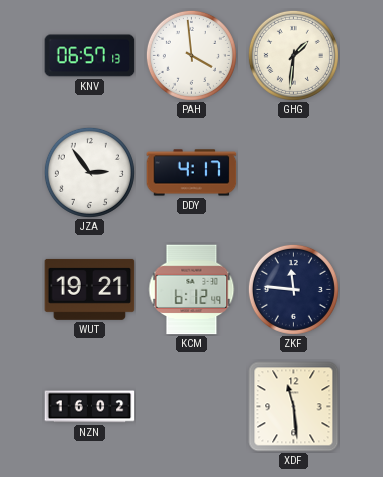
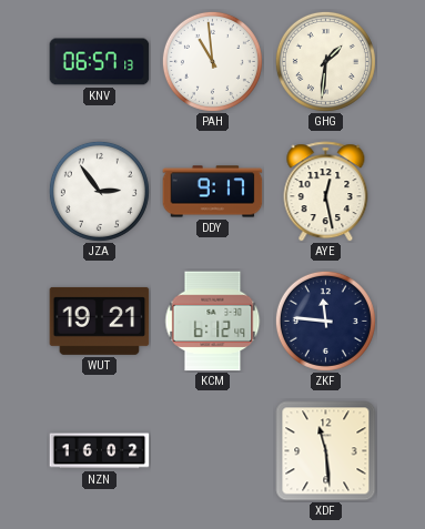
PAH: 3:59 -> 10:59
DDY: 4:17 -> 9:17
AYE: none -> 12:28
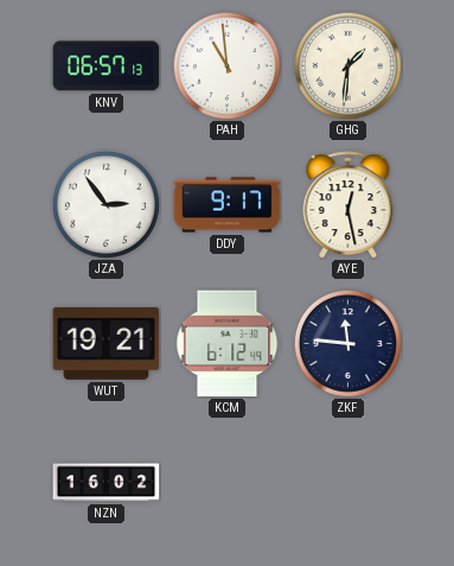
XDF: 11:29 -> none
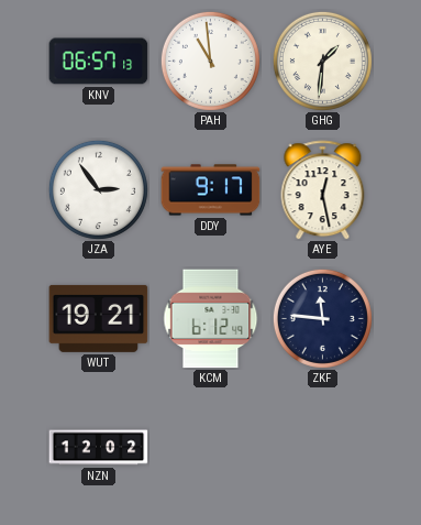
NZN: 16:02 -> 12:02
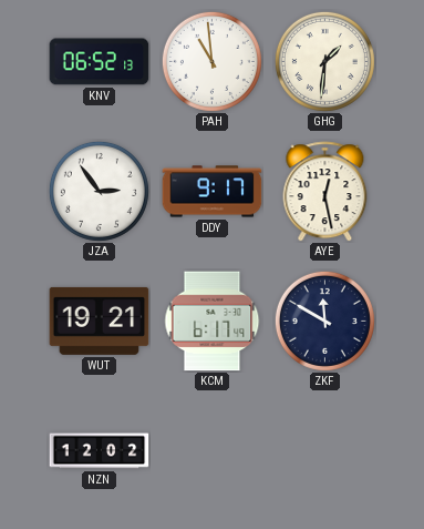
KNV: 06:57 -> 06:52
KCM: 6:12 -> 6:17
ZKF: 11:46 -> 11:50
